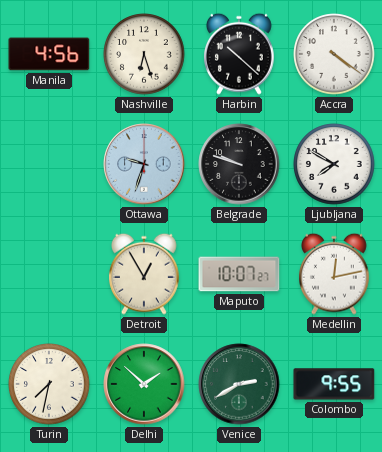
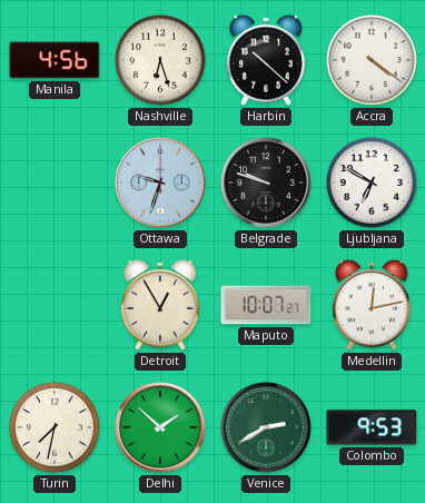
Ljubljana: 7:50 -> 6:50
Colombo: 9:55 -> 9:53
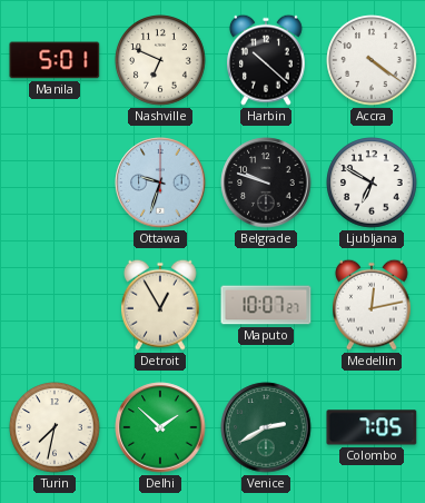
Manila: 4:56 -> 5:01
Nashville: 6:27 -> 6:49
Colombo: 9:53 -> 7:05
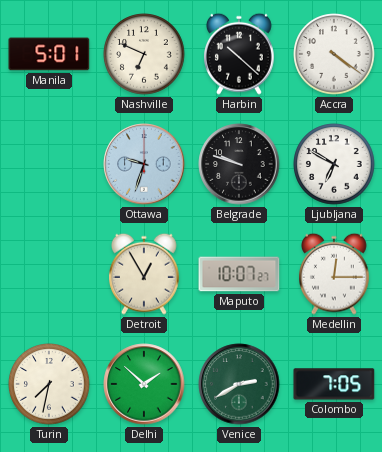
Medellin: 12:13 -> 12:15
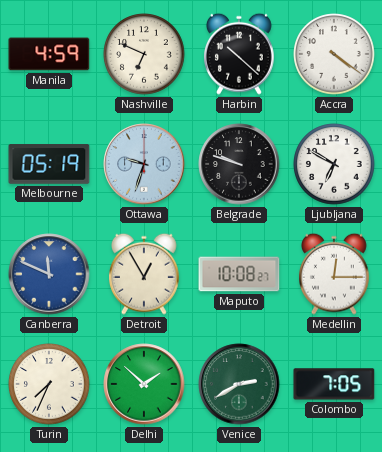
Manila: 5:01 -> 4:59
Melbourne: none -> 05:19
Canberra: none -> 11:49
Maputo: 10:07 -> 10:08
Turin: 7:32 -> 7:34
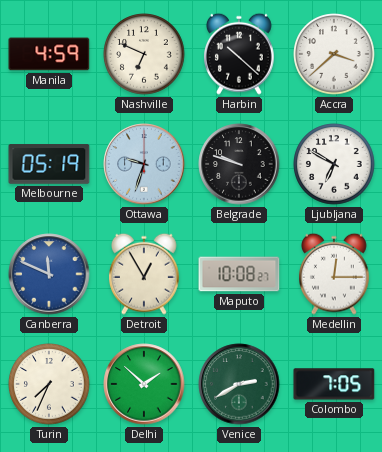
Accra: 4:21 -> 3:38
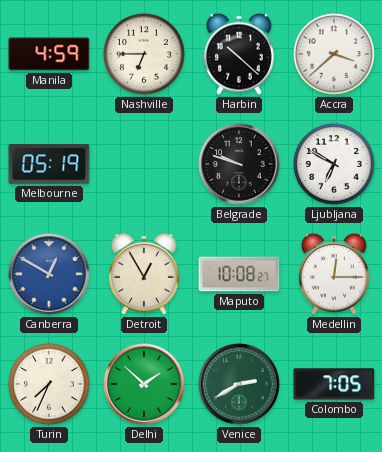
Nashville: 6:49 -> 6:45
Ottawa: 9:33 -> none
Canberra: 11:49 -> 12:50
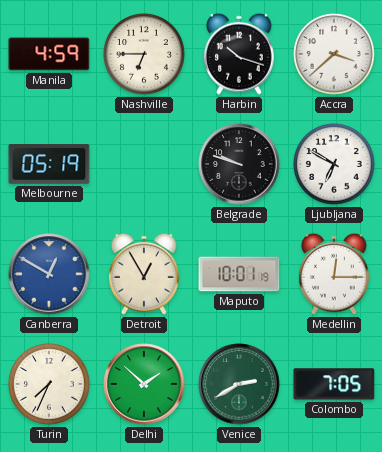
Harbin: 10:22 -> 10:18
Maputo: 10:08 -> 10:01
